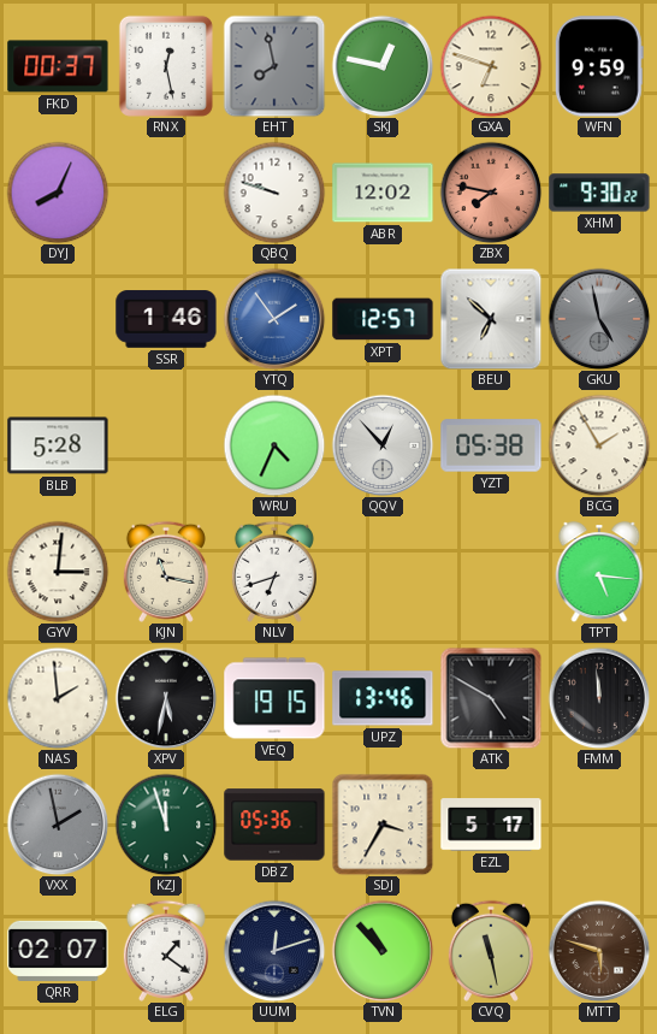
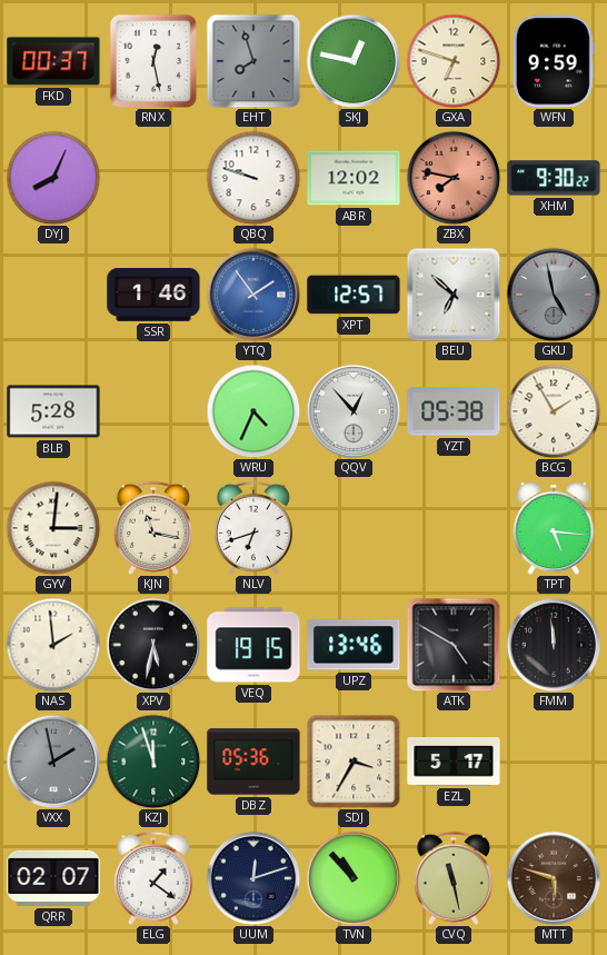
EHT: 7:58 -> 7:57
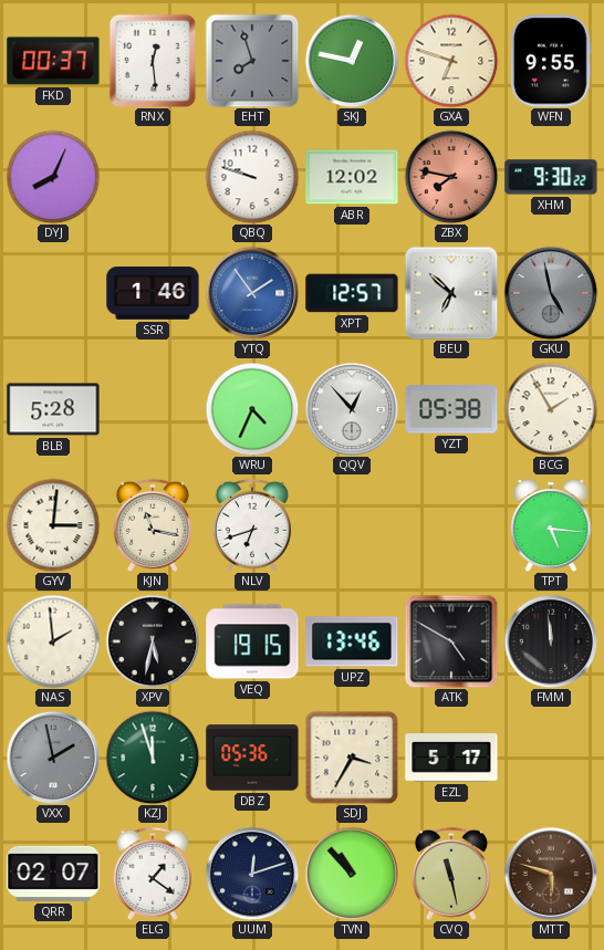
RNX: 12:28 -> 12:29
WFN: 9:59 -> 9:55
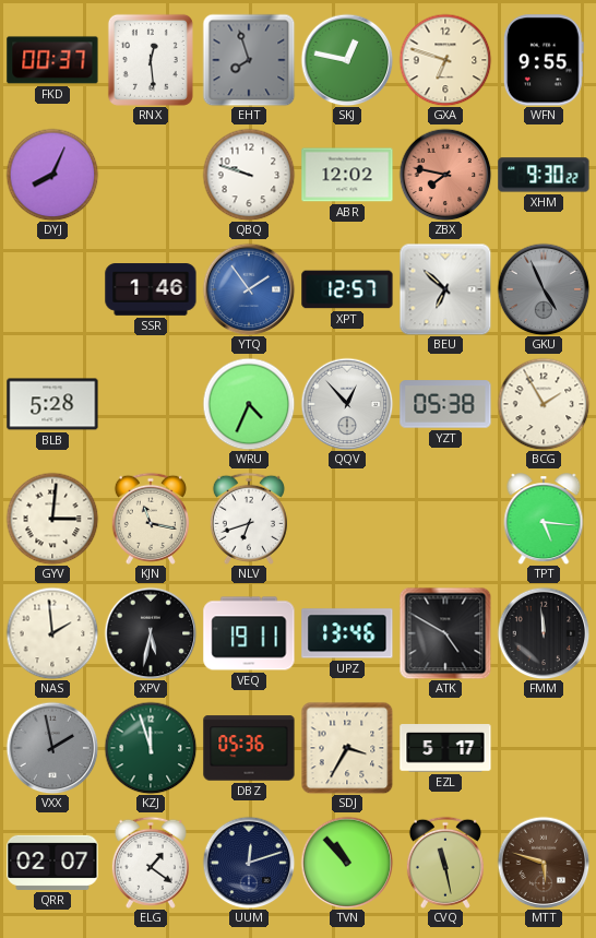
GKU: 4:58 -> 4:56
VEQ: 19:15 -> 19:11
